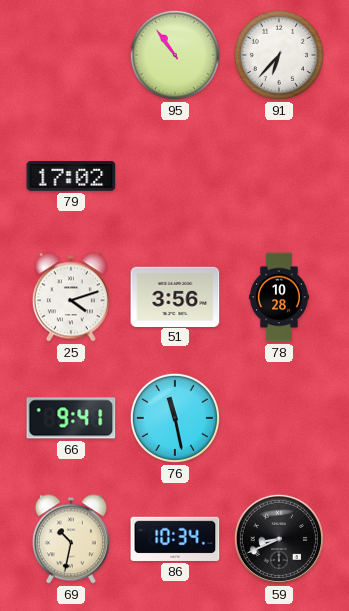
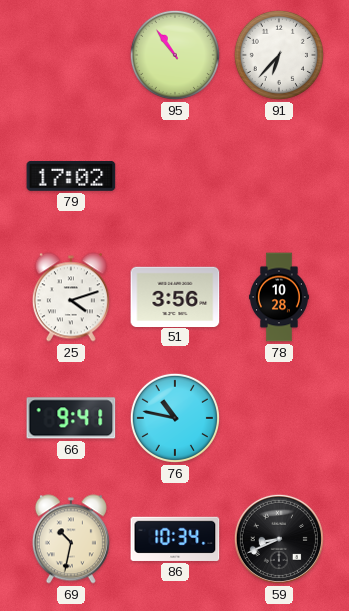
76: 11:28 -> 10:47
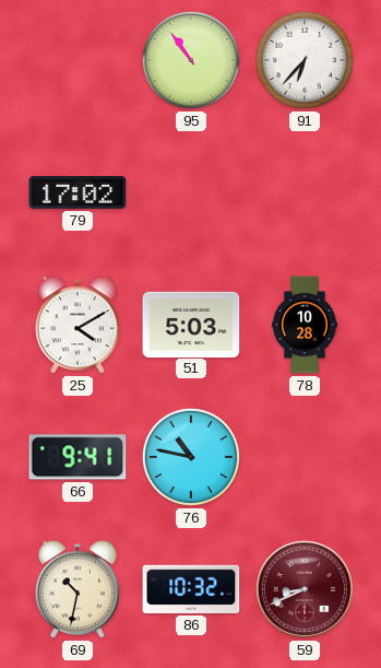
25: 4:12 -> 4:10
51: 3:56 -> 5:03
86: 10:34 -> 10:32
59 dial: black -> burgundy
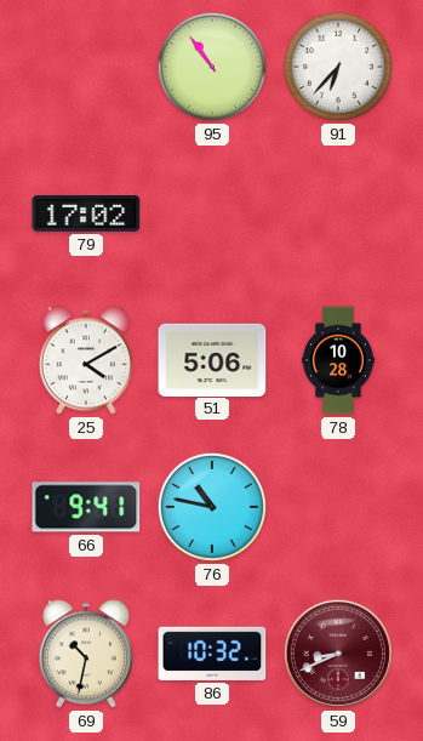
51: 5:03 -> 5:06
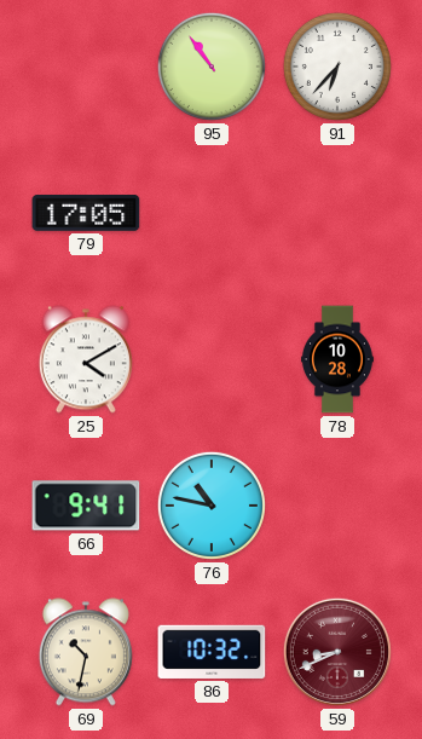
79: 17:02 -> 17:05
51: 5:06 -> none
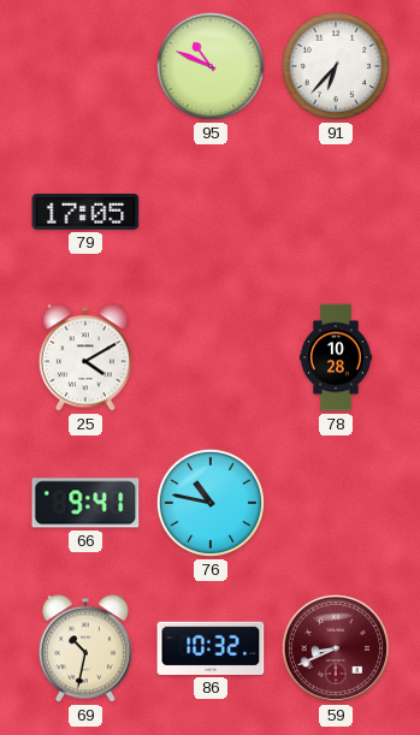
95: 10:54 -> 10:49
